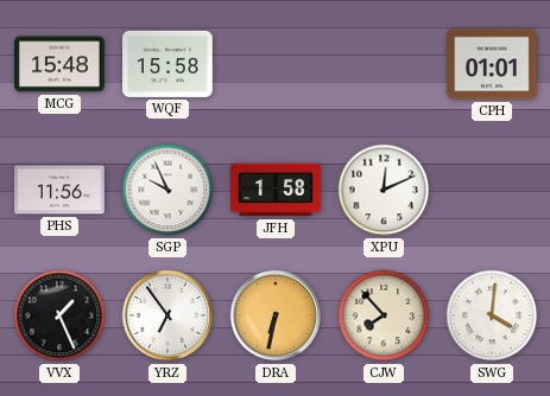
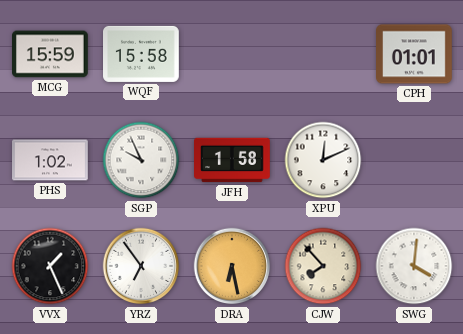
MCG: 15:48 -> 15:59
PHS: 11:56 -> 1:02
DRA: 6:32 -> 6:28
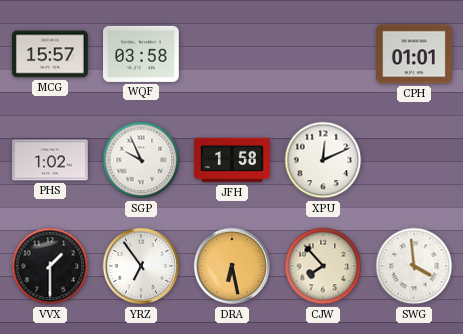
MCG: 15:59 -> 15:57
WQF: 15:58 -> 03:58
VVX: 1:26 -> 1:30
SWG: 4:01 -> 3:59
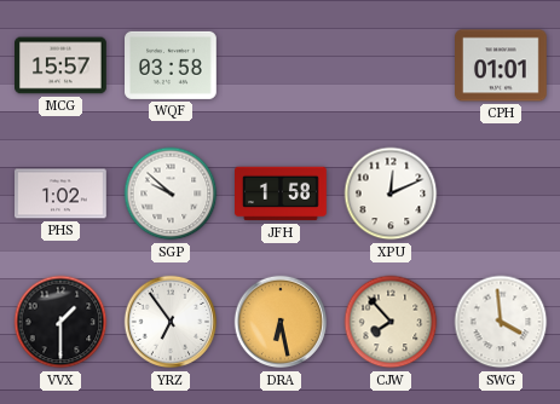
SGP: 9:56 -> 9:52
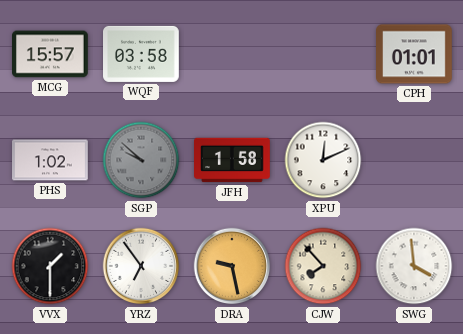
SGP dial: white -> grey
DRA: 6:28 -> 9:28
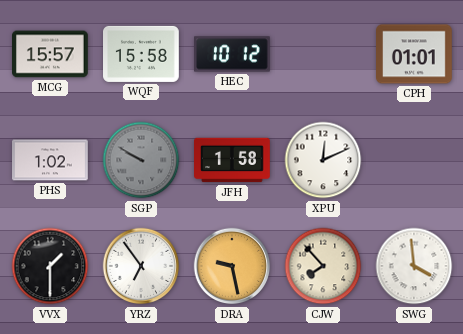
WQF: 03:58 -> 15:58
HEC: none -> 10:12
SGP: 9:52 -> 9:50
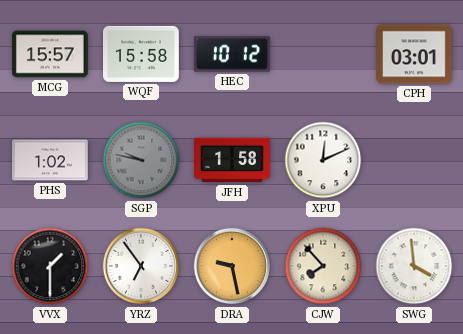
CPH: 01:01 -> 03:01
SGP: 9:50 -> 9:47
